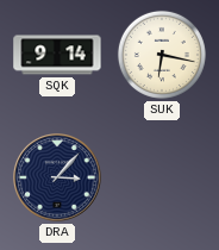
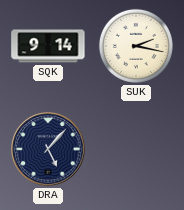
SUK: 6:17 -> 2:17
DRA: 3:07 -> 5:07
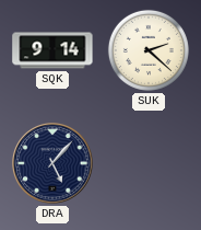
SUK: 2:17 -> 2:22
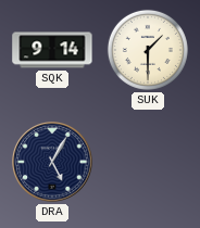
SUK: 2:22 -> 1:30
DRA: 5:07 -> 5:05
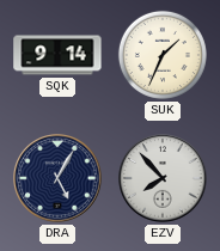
SUK: 1:30 -> 1:34
EZV: none -> 7:53
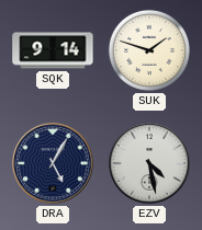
SUK: 1:34 -> 1:48
EZV: 7:53 -> 4:28
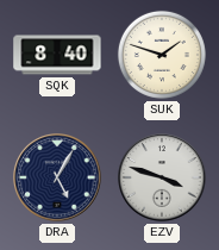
SQK: 9:14 -> 8:40
EZV: 4:28 -> 3:48
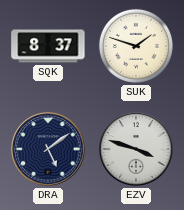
SQK: 8:40 -> 8:37
DRA: 5:05 -> 5:09
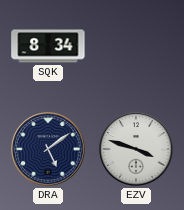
SQK: 8:37 -> 8:34
SUK: 1:48 -> none
